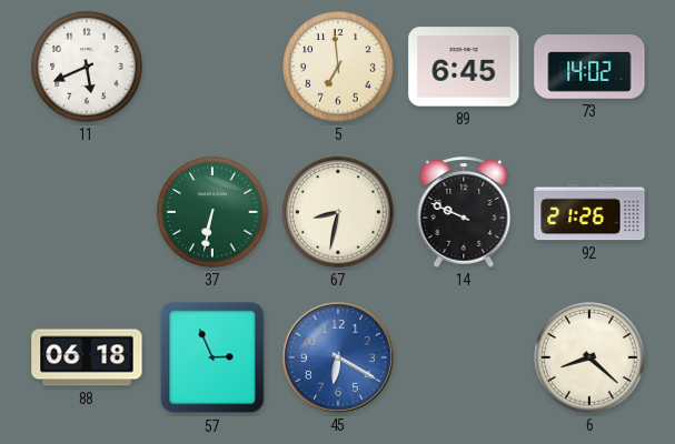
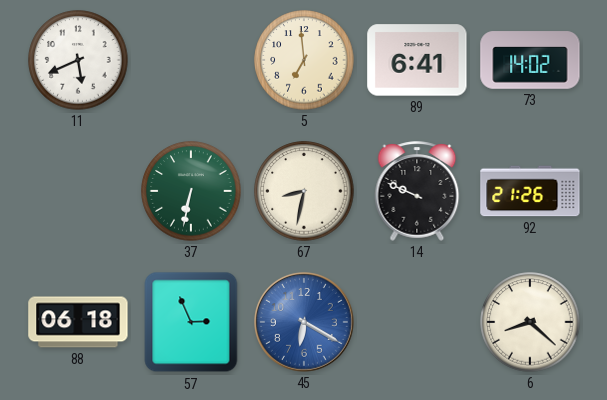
89: 6:45 -> 6:41
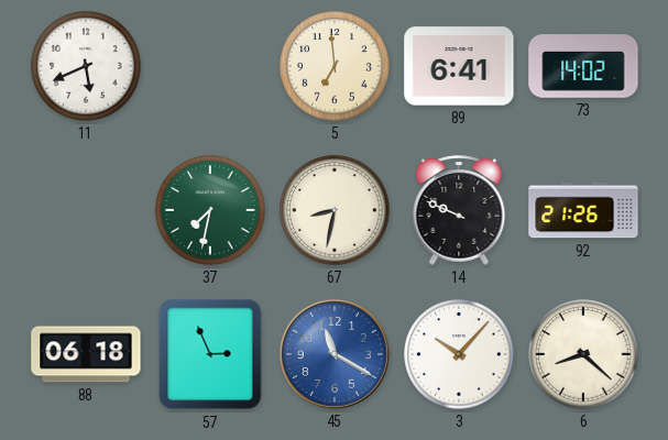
37: 6:32 -> 7:32
45: 6:20 -> 11:20
3: none -> 10:07
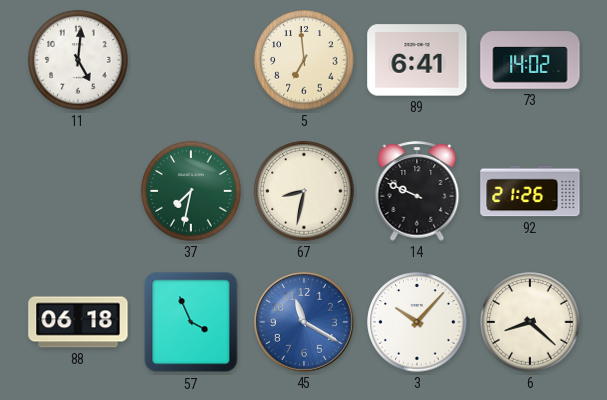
11: 5:41 -> 5:01
57: 2:56 -> 3:56
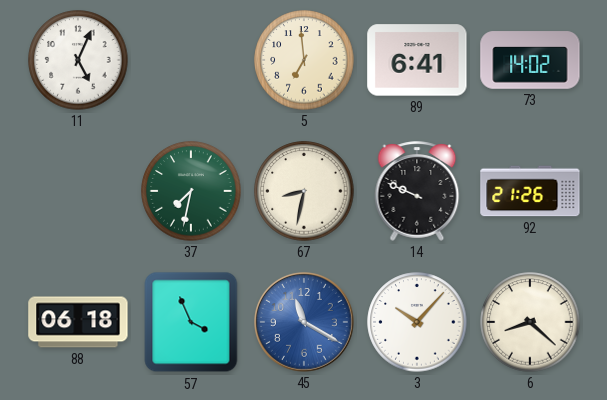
11: 5:01 -> 5:04
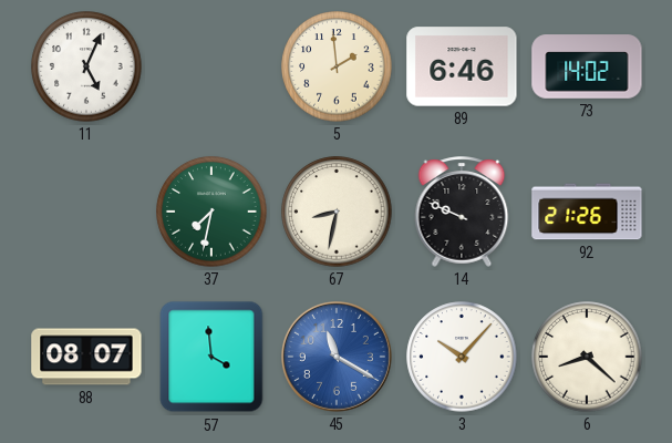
5: 6:59 -> 1:59
89: 6:41 -> 6:46
88: 06:18 -> 08:07
57: 3:56 -> 3:59
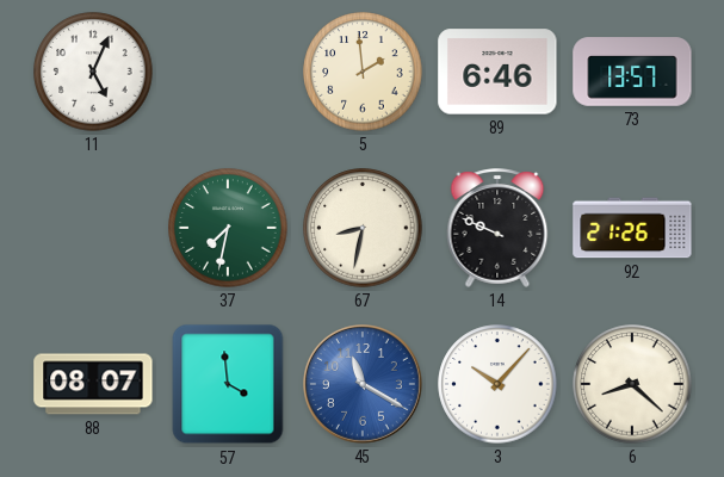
73: 14:02 -> 13:57
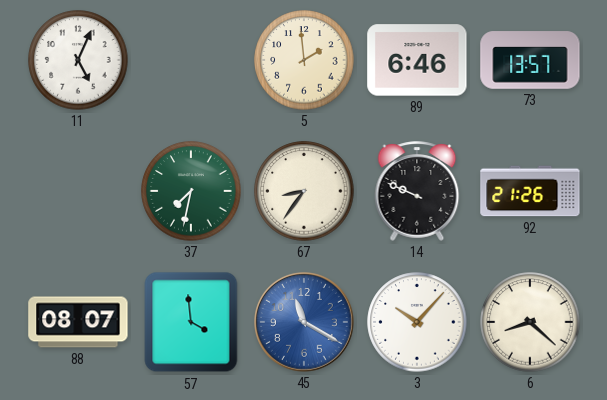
67: 8:32 -> 8:36
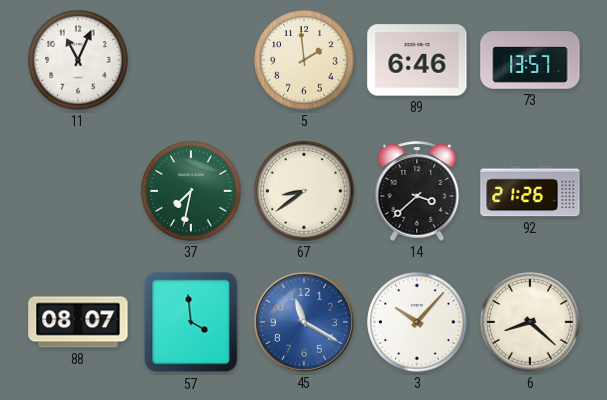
11: 5:04 -> 11:04
67: 8:36 -> 8:39
14: 9:49 -> 3:38
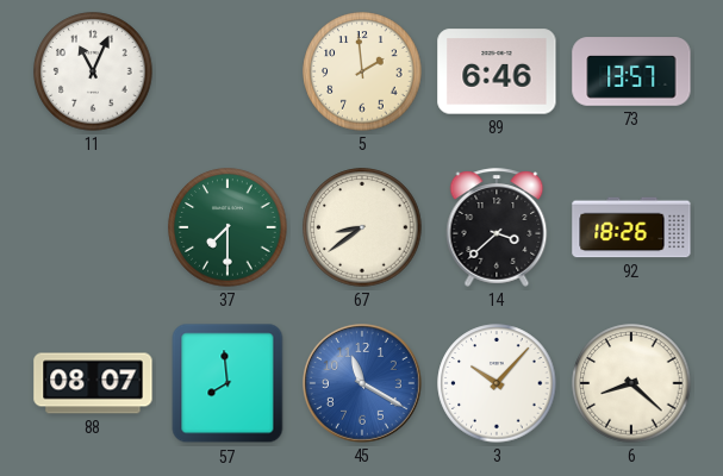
37: 7:32 -> 7:30
92: 21:26 -> 18:26
57: 3:59 -> 7:59
